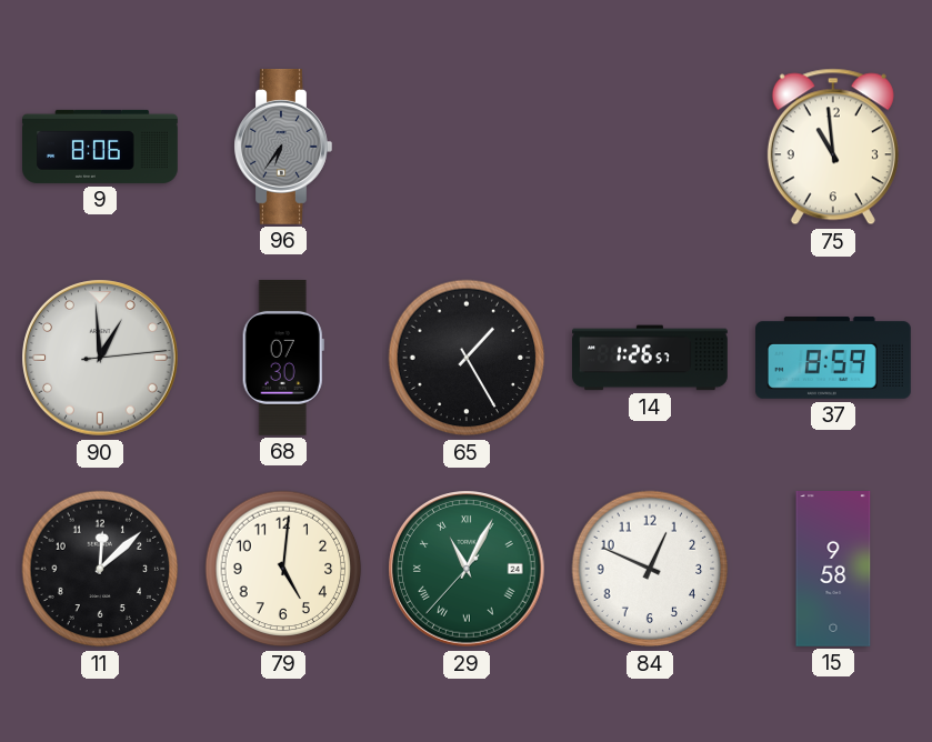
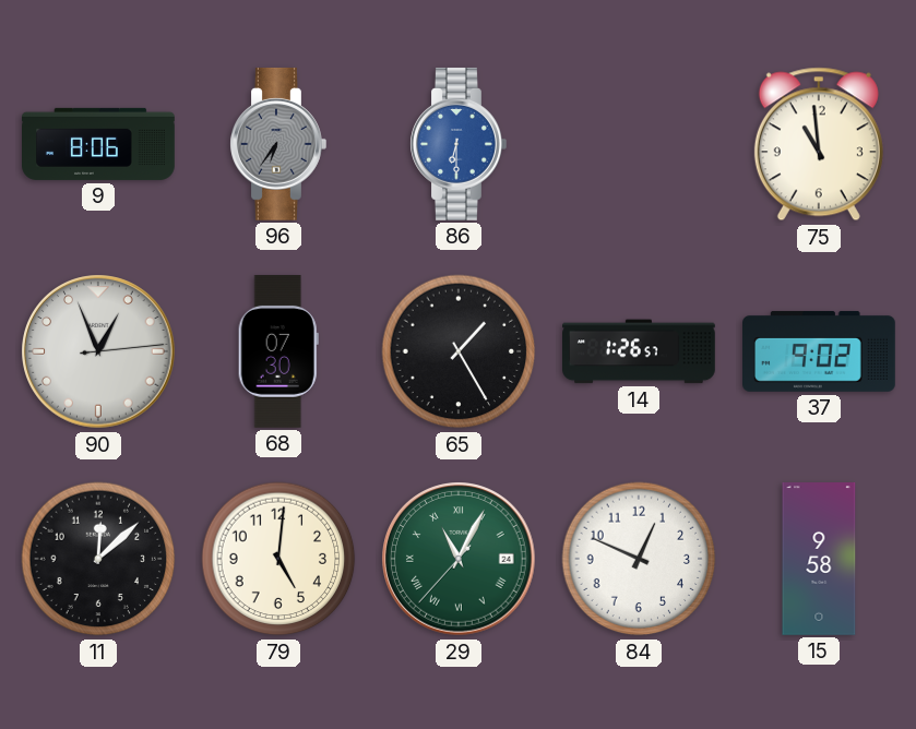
86: none -> 6:30
90: 12:59 -> 12:56
37: 8:59 -> 9:02
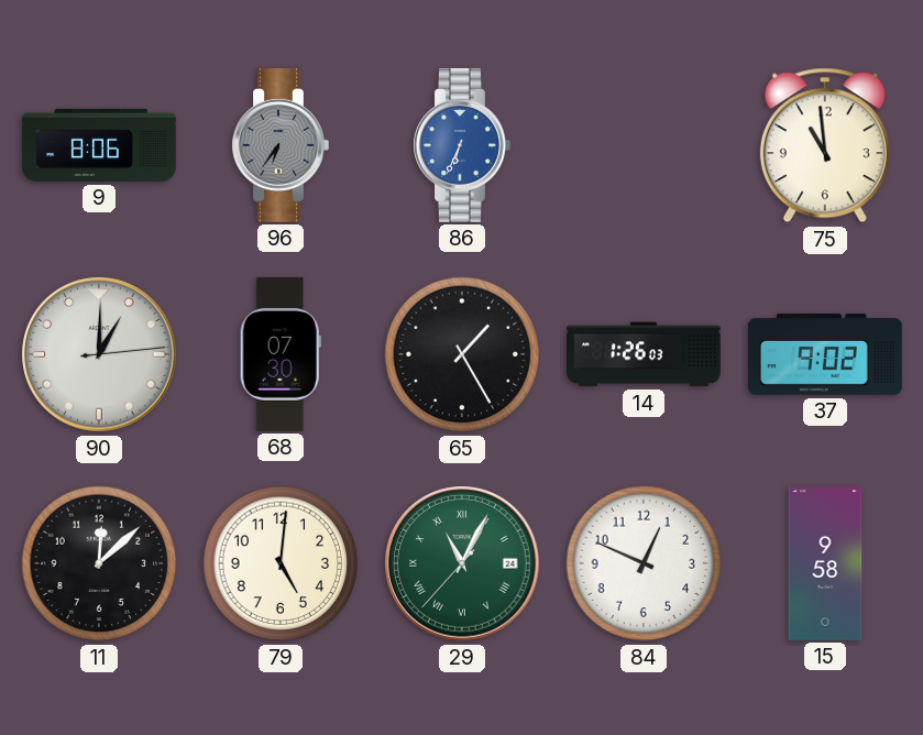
86: 6:30 -> 6:34
90: 12:56 -> 1:00
14: 1:26:57 -> 1:26:03
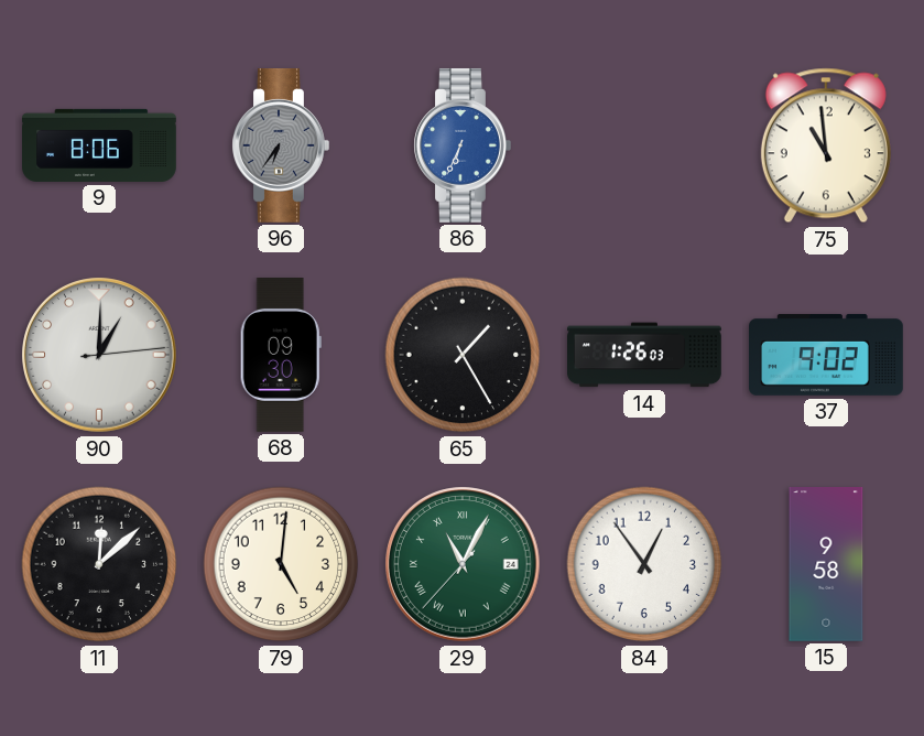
68: 07:30 -> 09:30
84: 12:49 -> 12:54
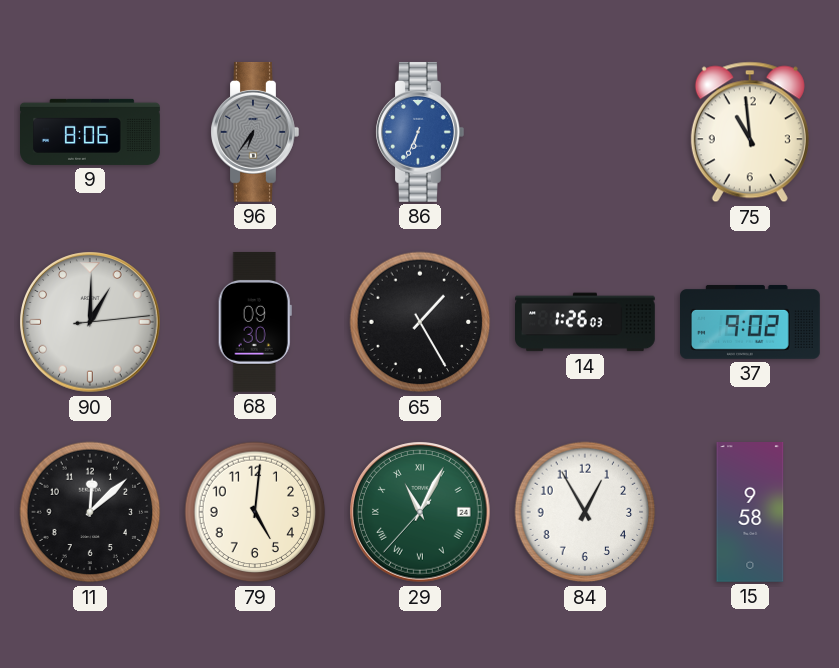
84: 12:54 -> 12:55
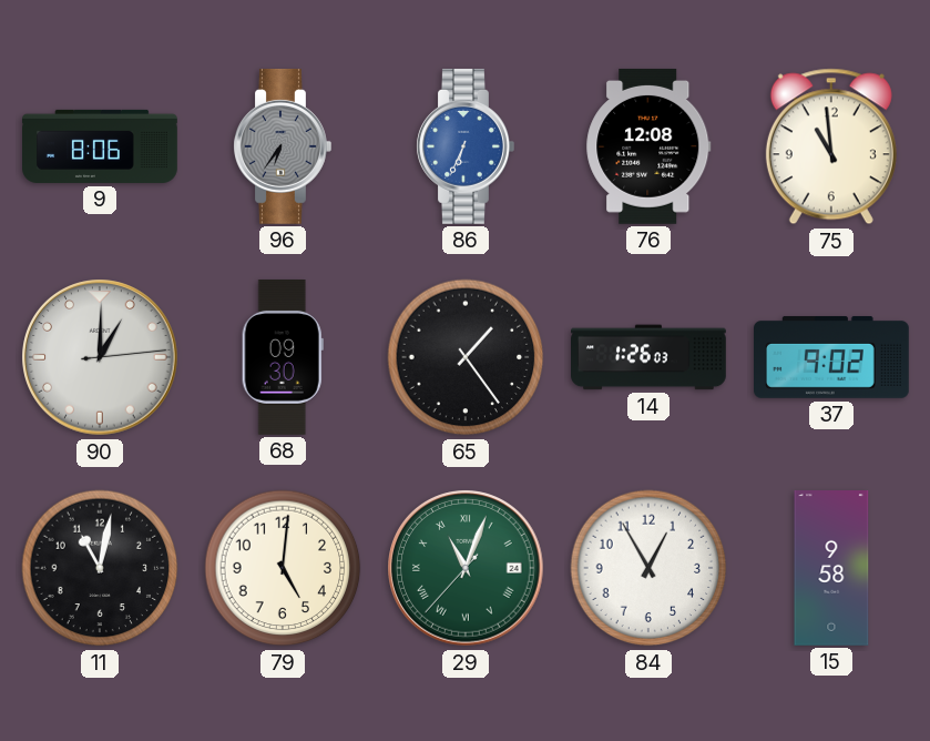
76: none -> 12:08
65: 1:25 -> 1:24
11: 12:08 -> 11:02
29: 11:04 -> 11:03
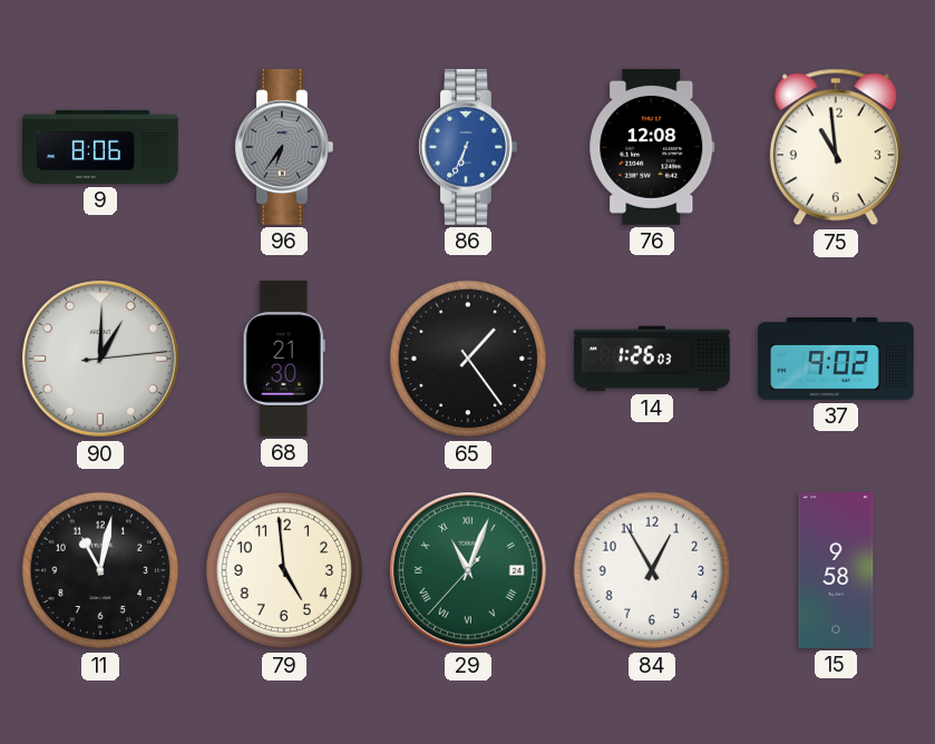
68: 09:30 -> 21:30
79: 5:01 -> 4:59
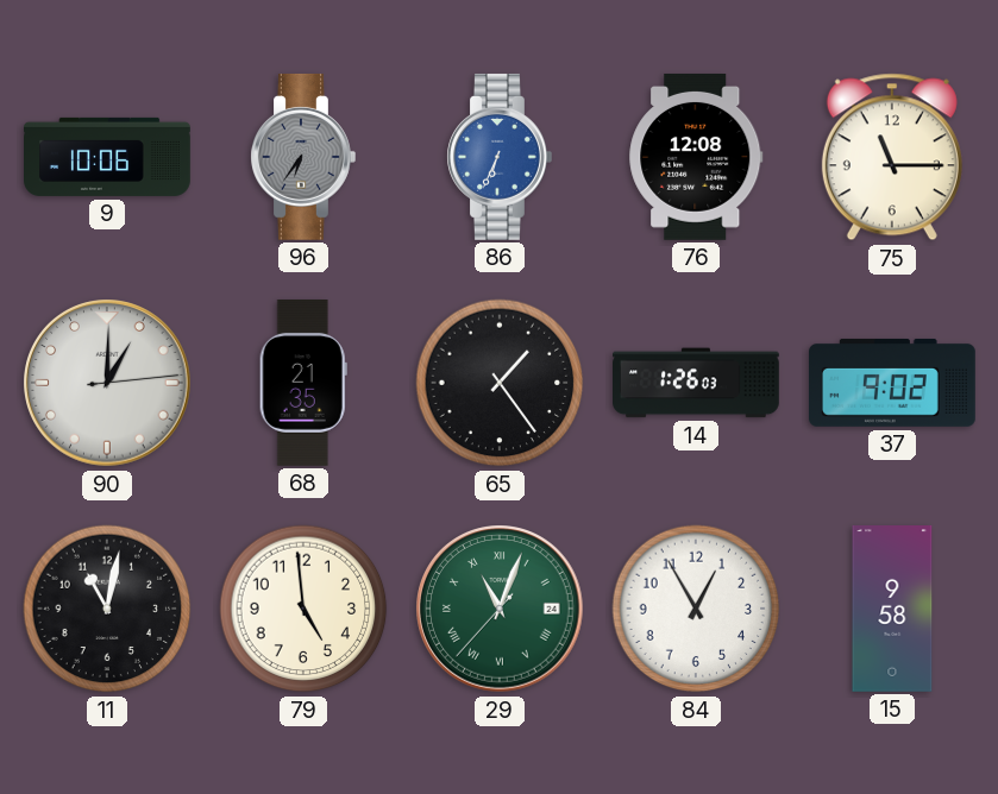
9: 8:06 -> 10:06
75: 10:59 -> 11:15
68: 21:30 -> 21:35
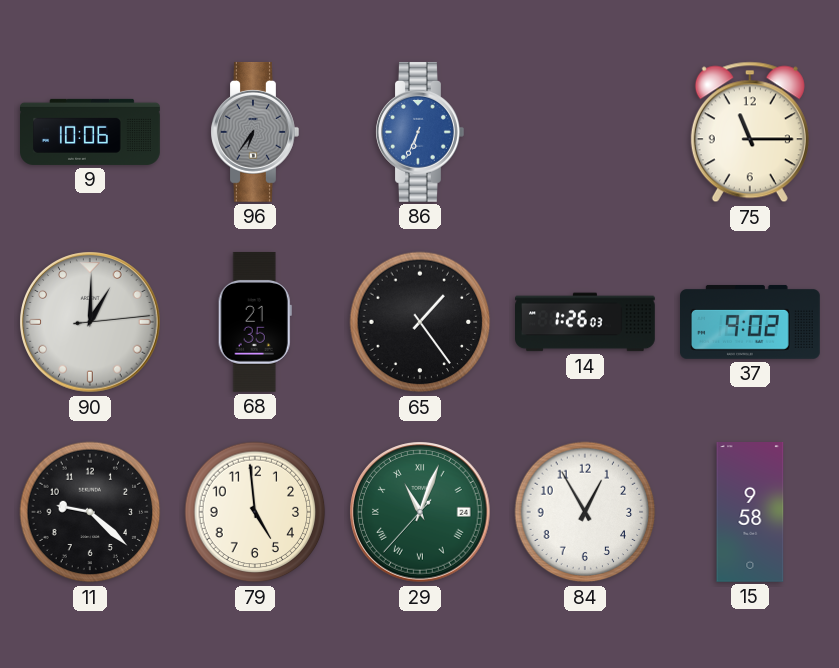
76: 12:08 -> none
11: 11:02 -> 9:22
